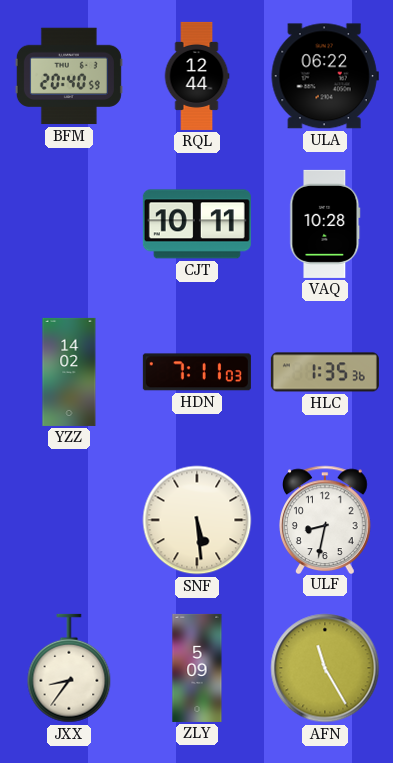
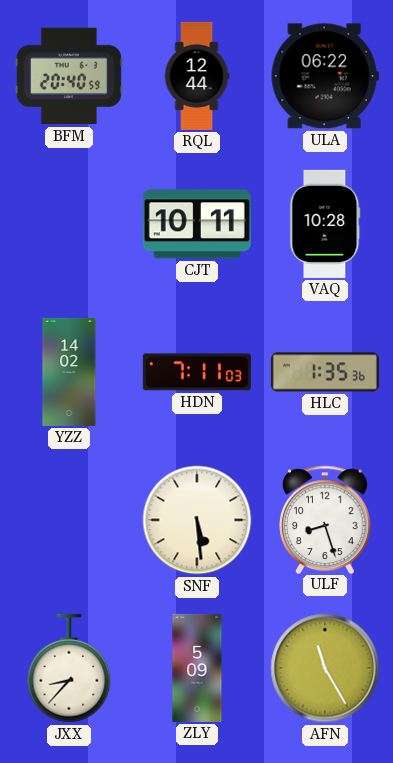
ULF: 8:32 -> 8:27
JXX: 8:36 -> 8:37
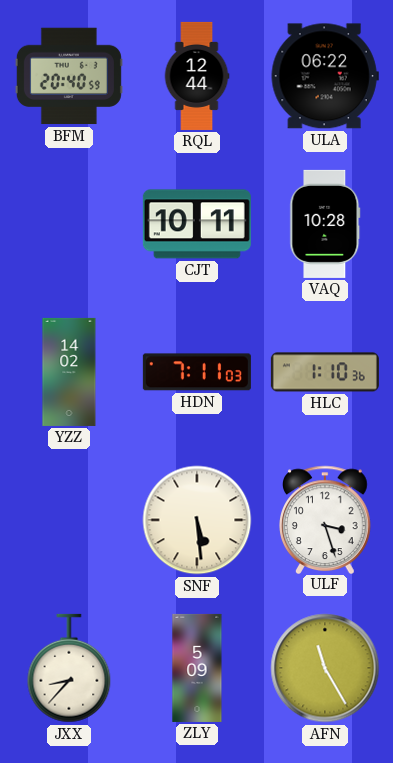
HLC: 1:35 -> 1:10
ULF: 8:27 -> 3:27
